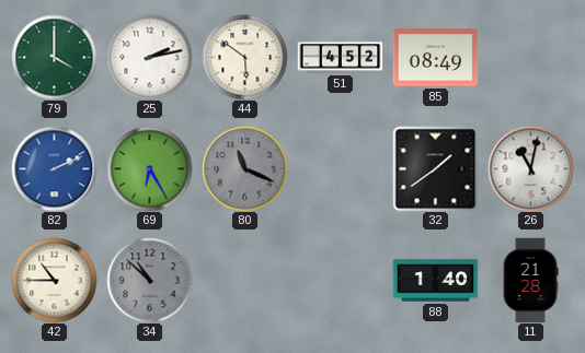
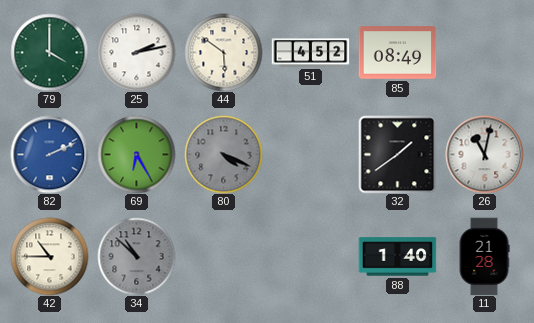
80: 11:19 -> 4:19
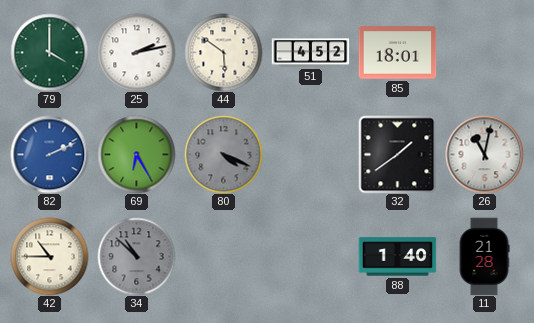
85: 08:49 -> 18:01
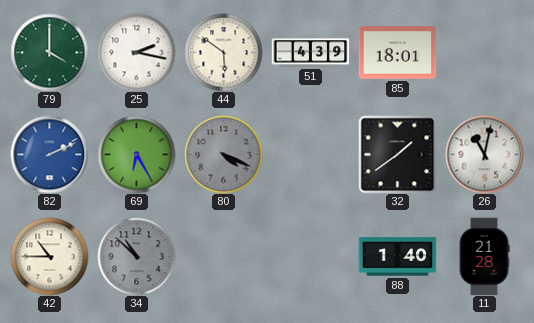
25: 2:13 -> 2:17
51: 4:52 -> 4:39
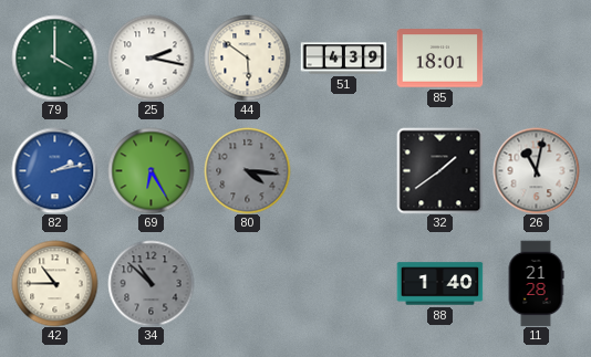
82: 2:11 -> 2:13
80: 4:19 -> 4:16
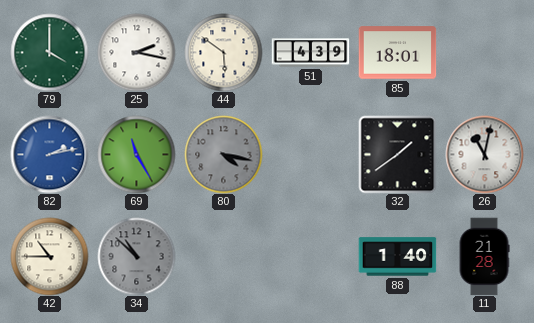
69: 6:25 -> 11:25
80: 4:16 -> 4:17
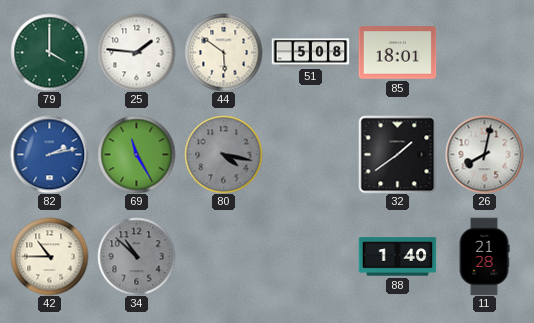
25: 2:17 -> 1:46
51: 4:39 -> 5:08
26: 11:02 -> 8:02
